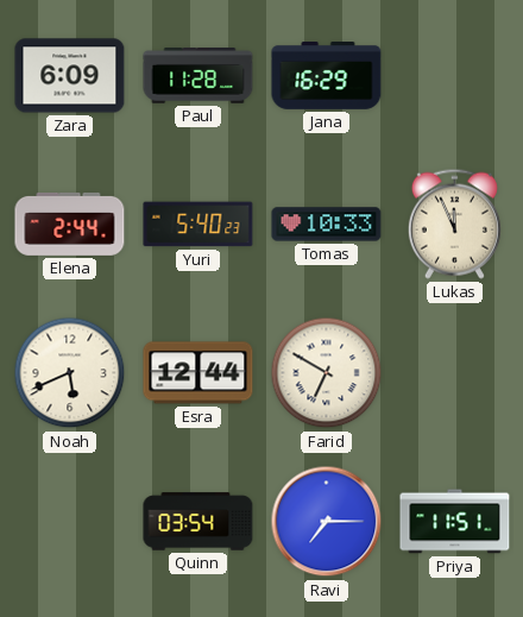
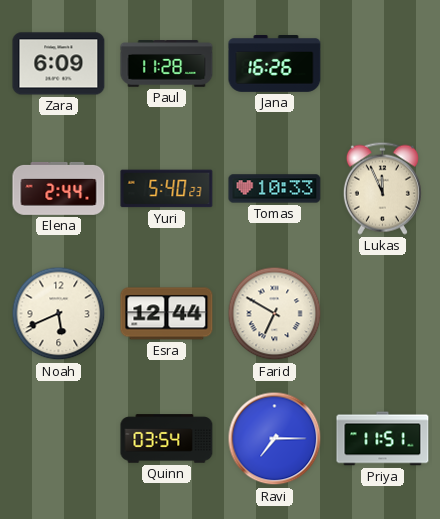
Jana: 16:29 -> 16:26
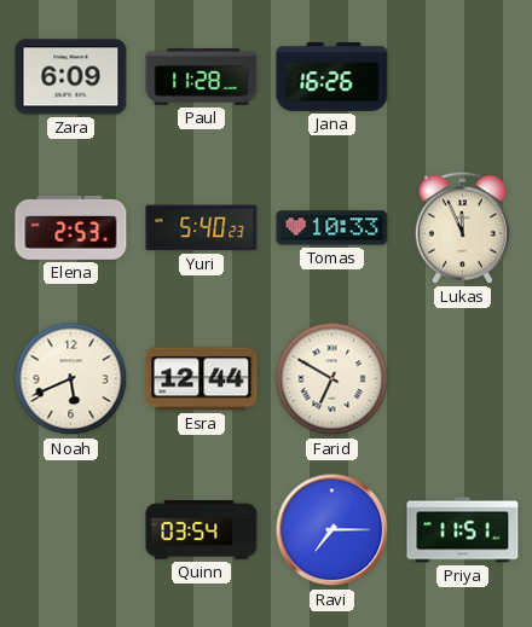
Elena: 2:44 -> 2:53
